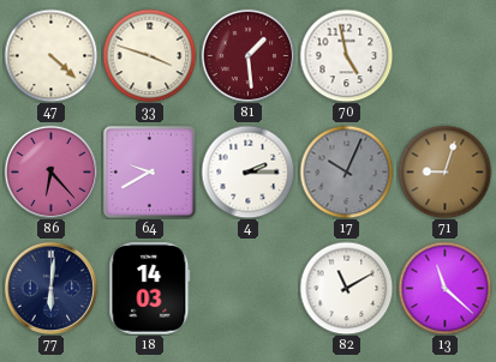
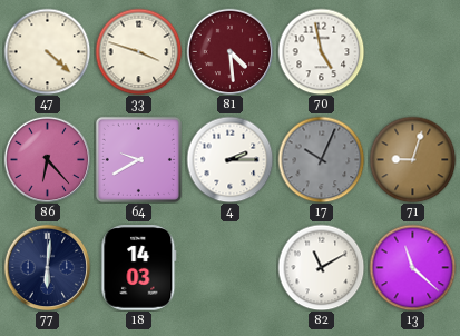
81: 1:29 -> 4:29
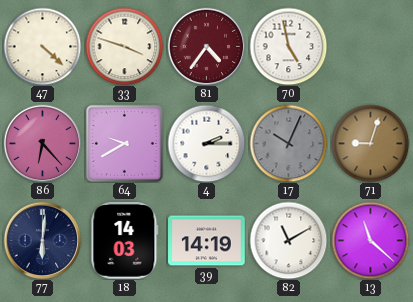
81: 4:29 -> 4:36
39: none -> 14:19
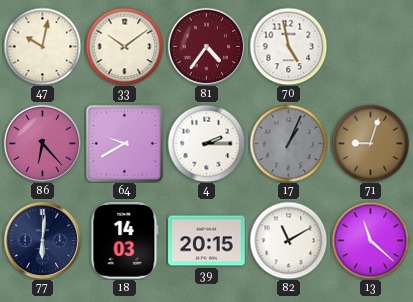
47: 4:22 -> 10:02
33: 3:48 -> 10:09
17: 10:04 -> 1:04
39: 14:19 -> 20:15
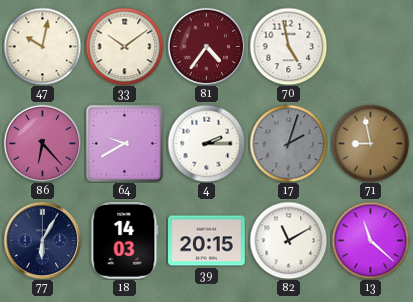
17: 1:04 -> 2:03
71: 9:03 -> 8:58
77: 6:01 -> 6:05
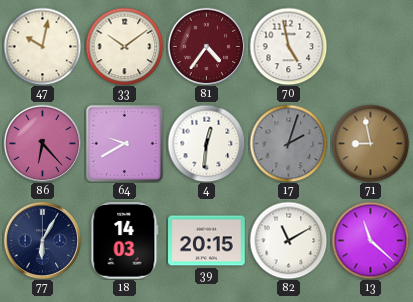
4: 2:15 -> 12:31
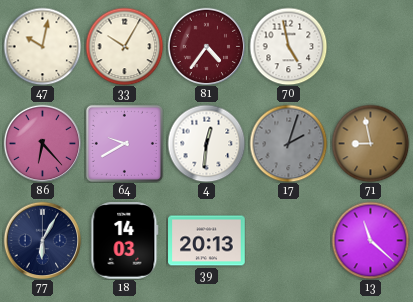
33: 10:09 -> 10:05
39: 20:15 -> 20:13
82: 11:10 -> none
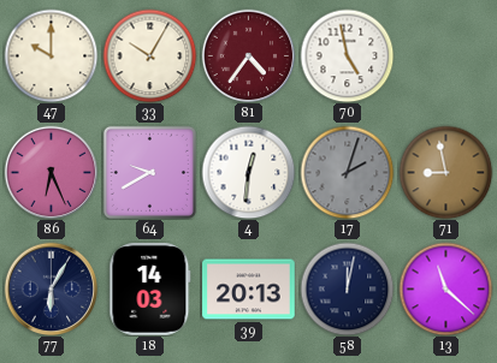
47: 10:02 -> 10:00
86: 6:23 -> 6:26
58: none -> 12:02
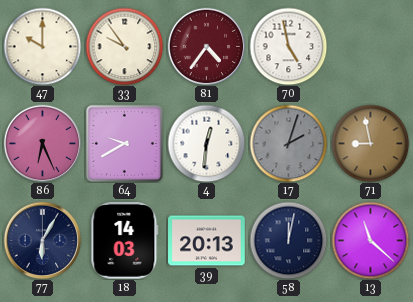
33: 10:05 -> 9:54
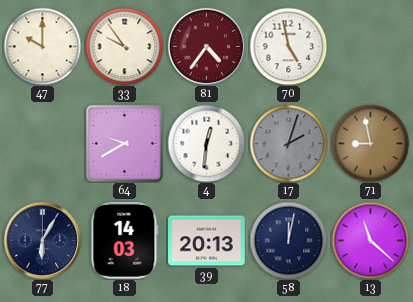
86: 6:26 -> none
